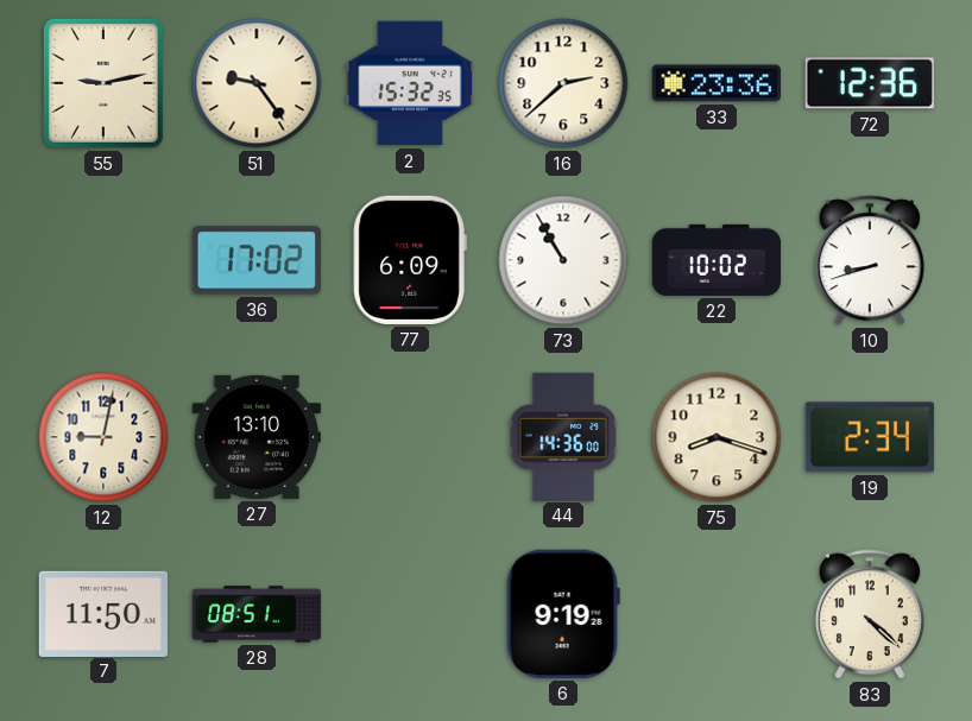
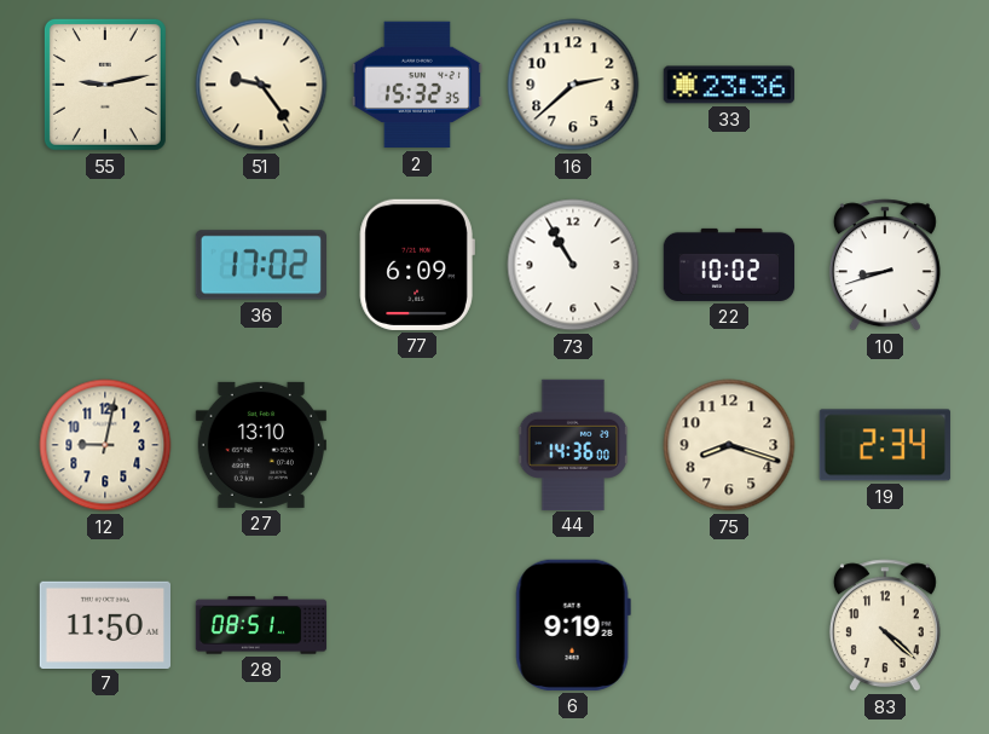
72: 12:36 -> none
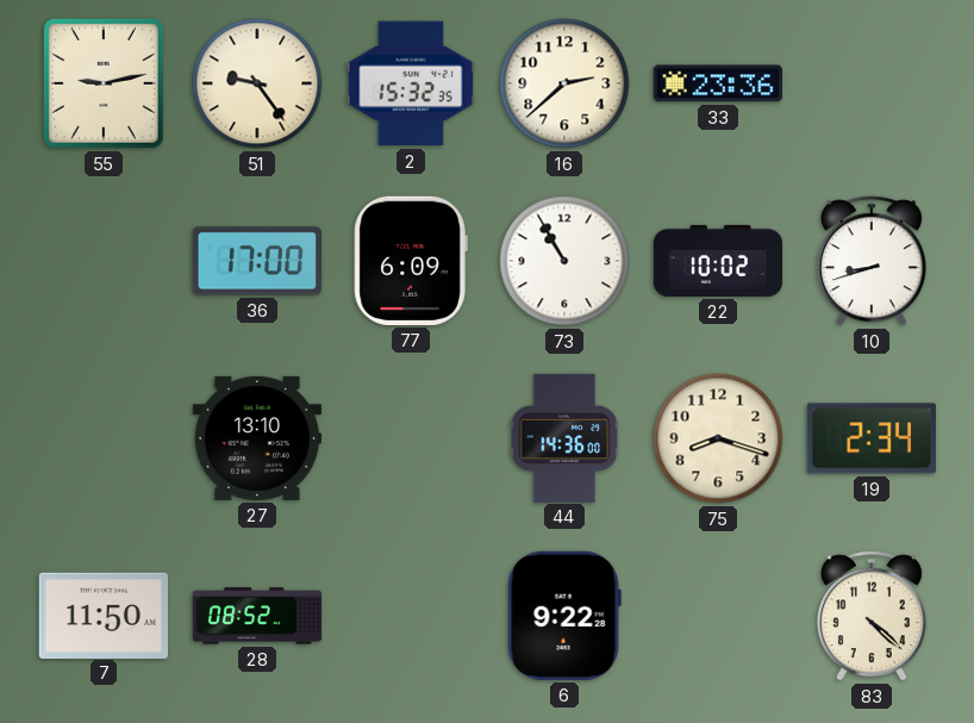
36: 17:02 -> 17:00
12: 9:02 -> none
28: 08:51 -> 08:52
6: 9:19 -> 9:22
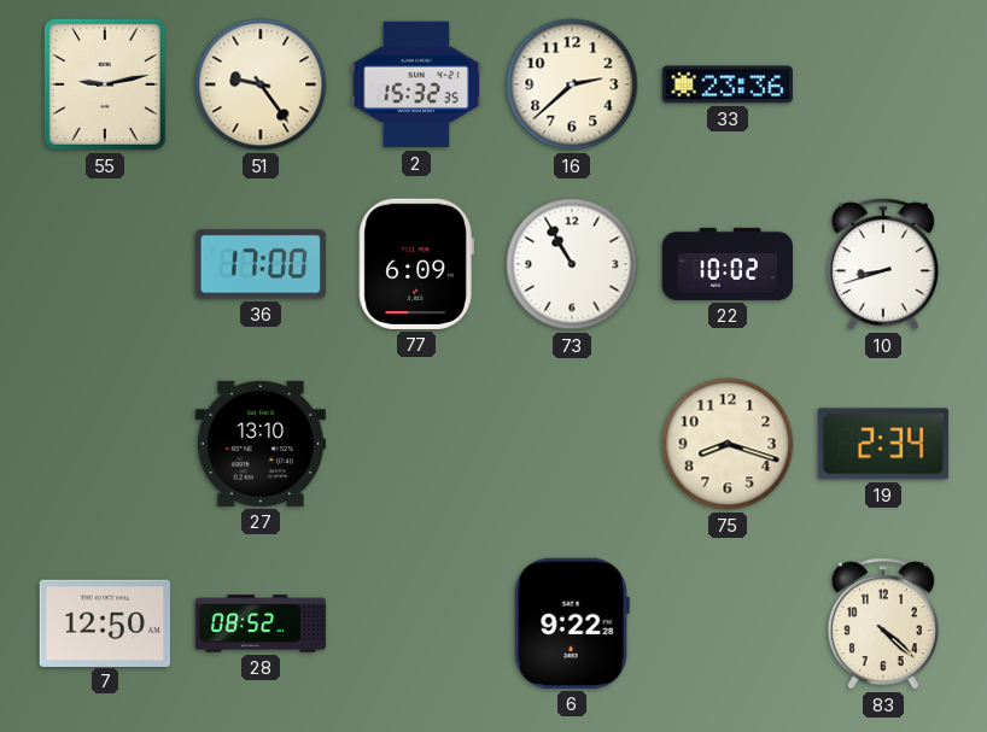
44: 14:36 -> none
7: 11:50 -> 12:50
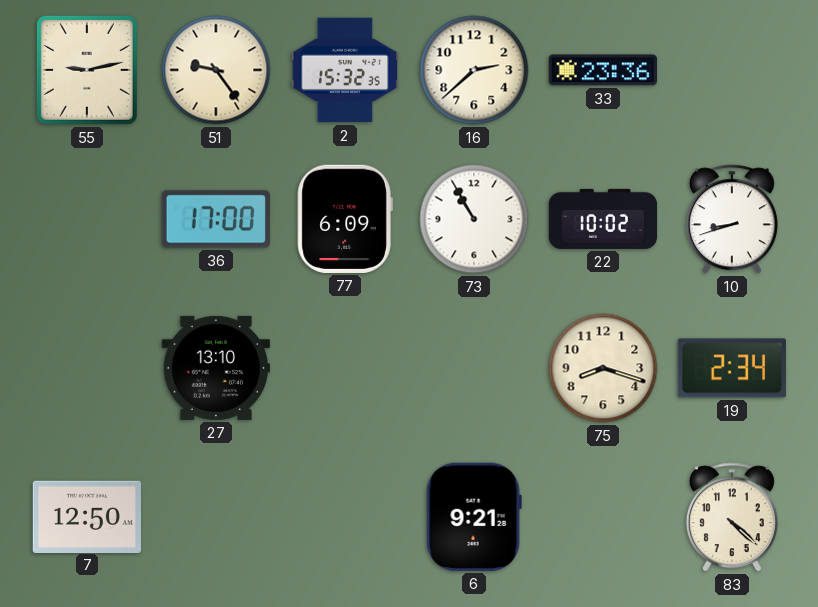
28: 08:52 -> none
6: 9:22 -> 9:21
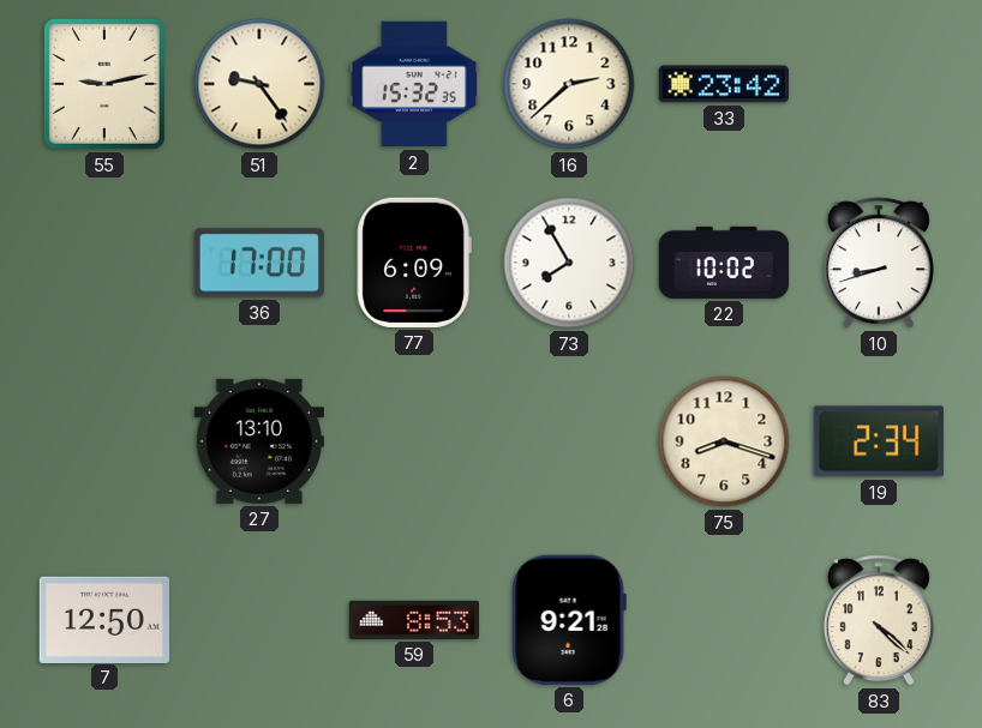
33: 23:36 -> 23:42
73: 10:55 -> 7:55
59: none -> 8:53
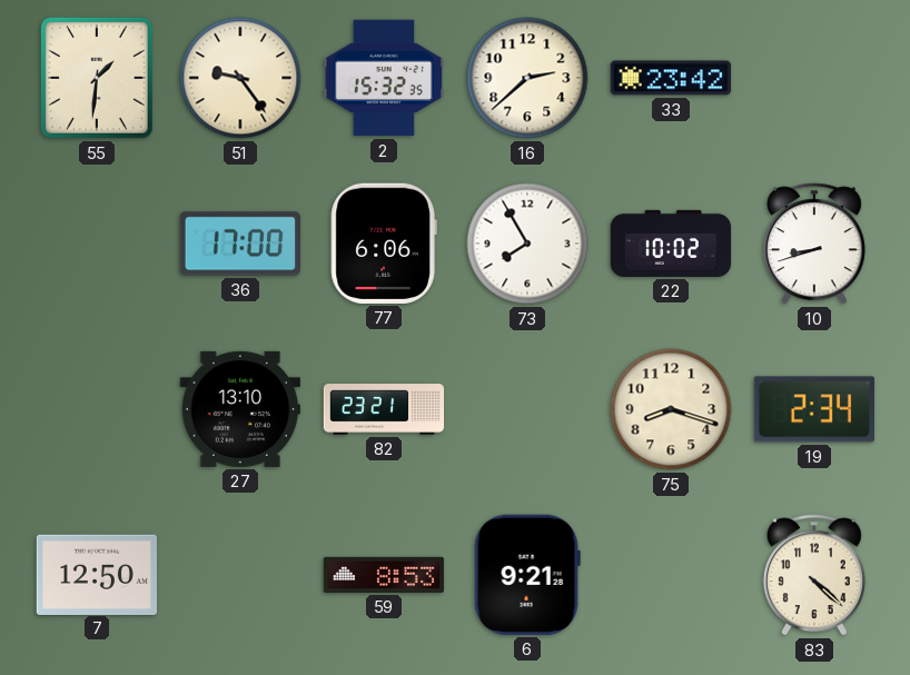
55: 9:13 -> 1:31
77: 6:09 -> 6:06
82: none -> 23:21
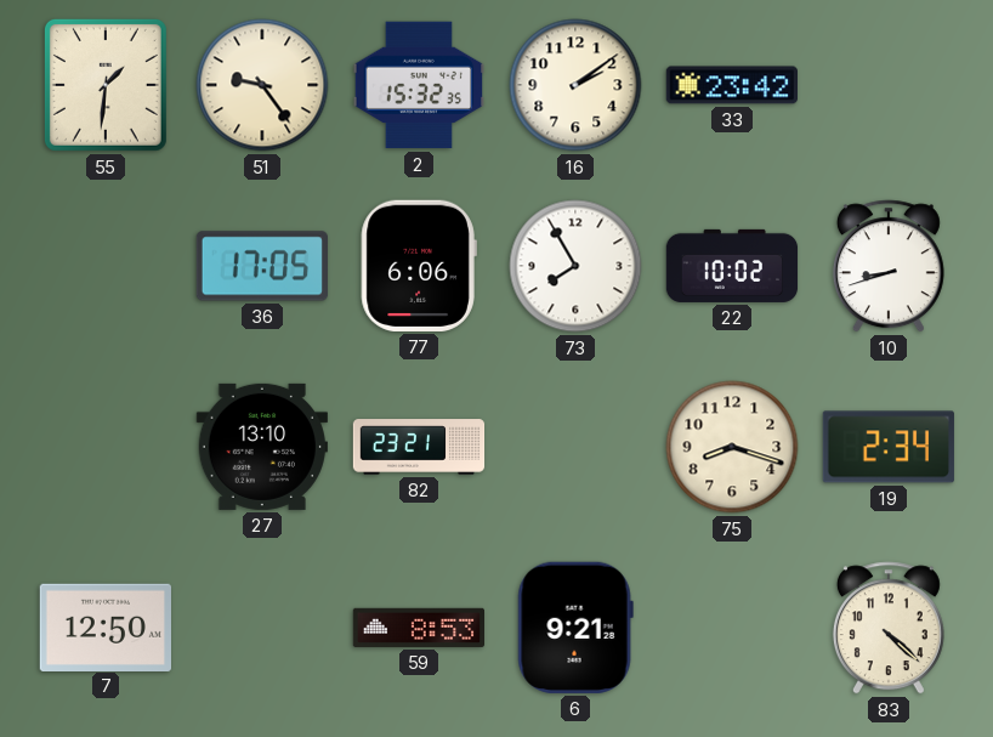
16: 2:38 -> 2:09
36: 17:00 -> 17:05
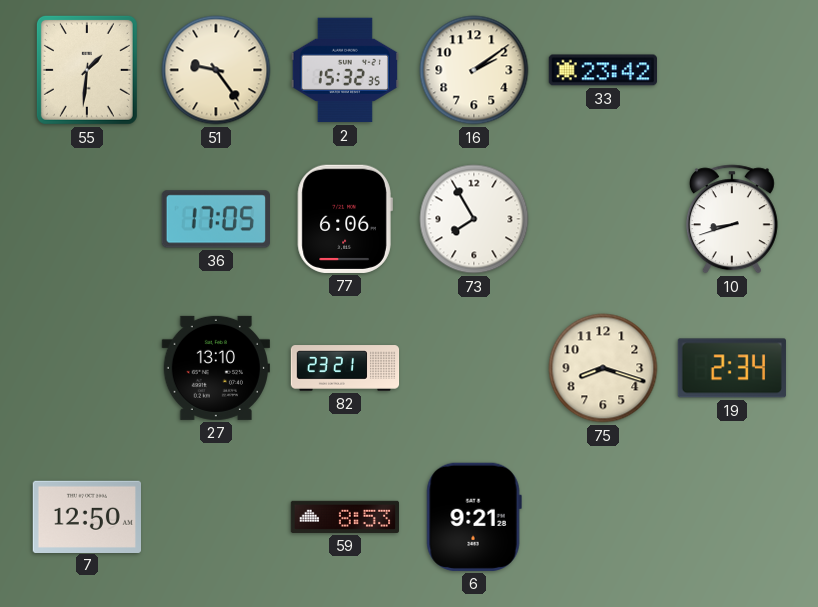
22: 10:02 -> none
83: 4:22 -> none
